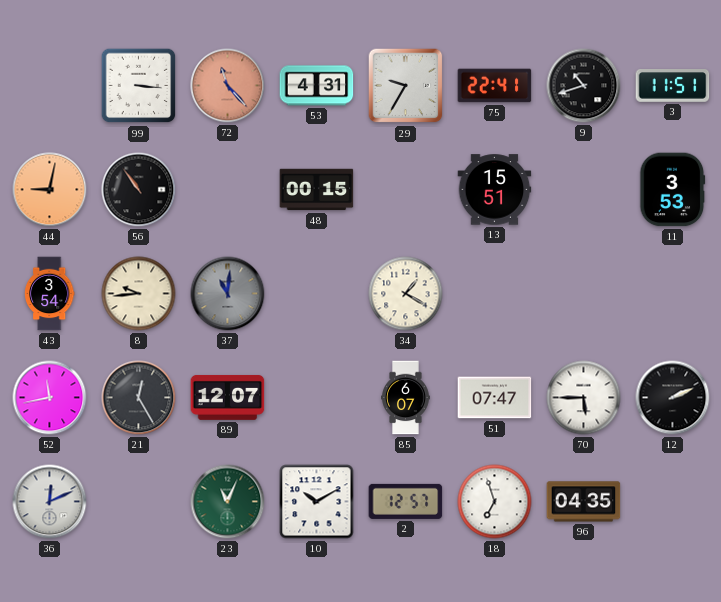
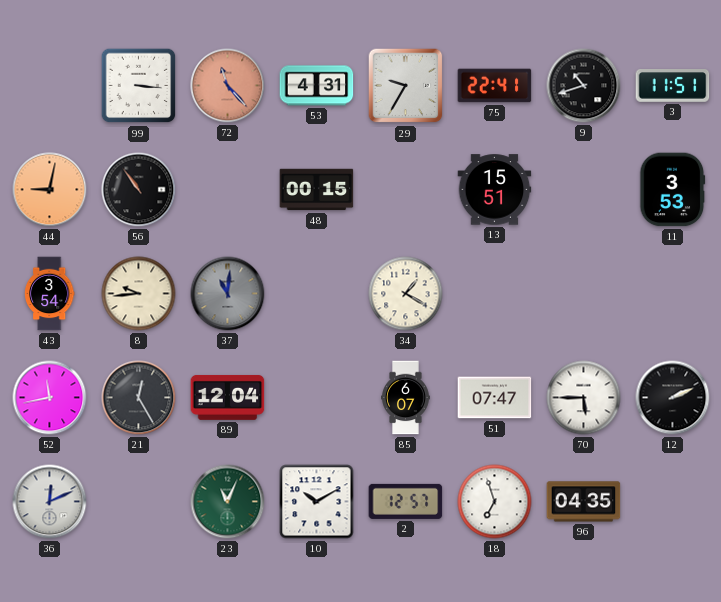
89: 12:07 -> 12:04
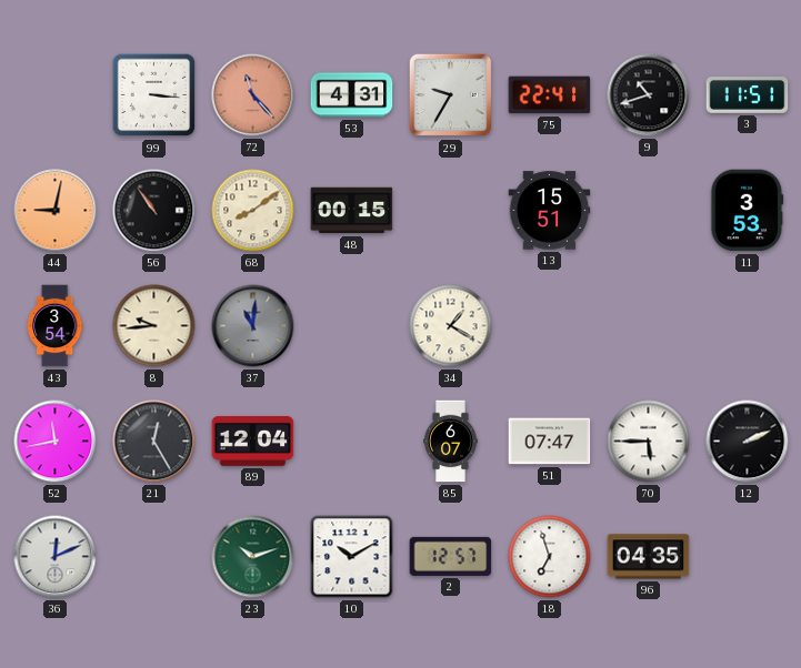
68: none -> 8:09
23: 11:04 -> 10:12
